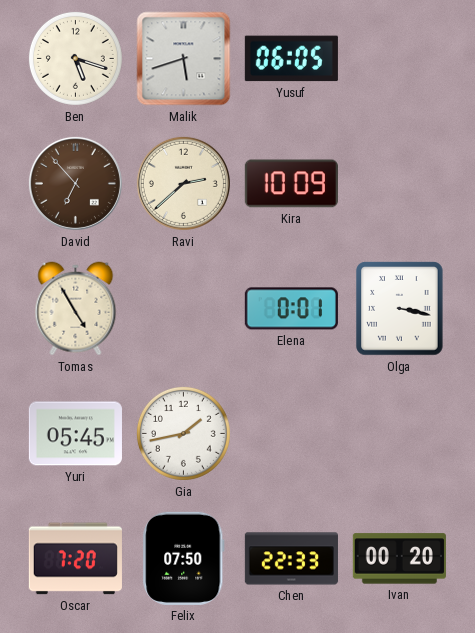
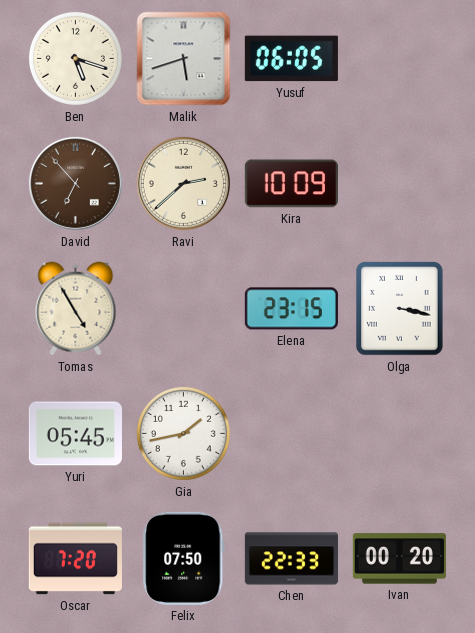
Elena: 0:01 -> 23:15
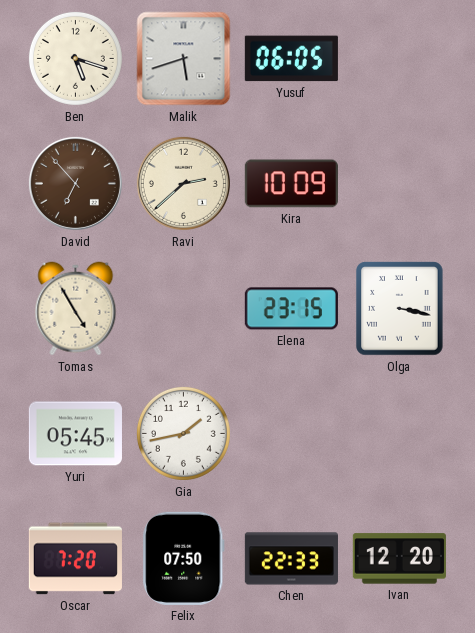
Ivan: 00:20 -> 12:20
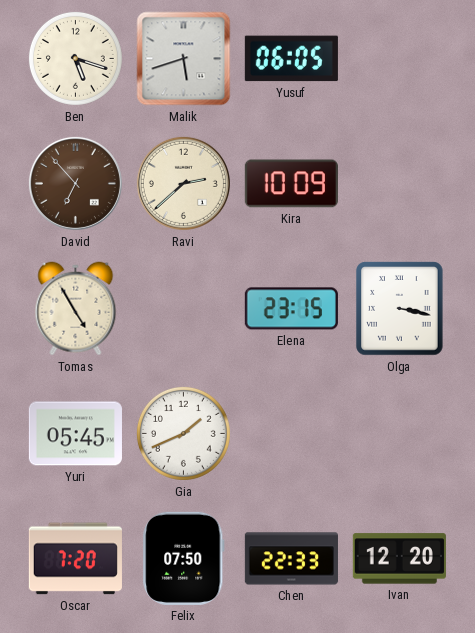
Gia: 1:43 -> 1:41
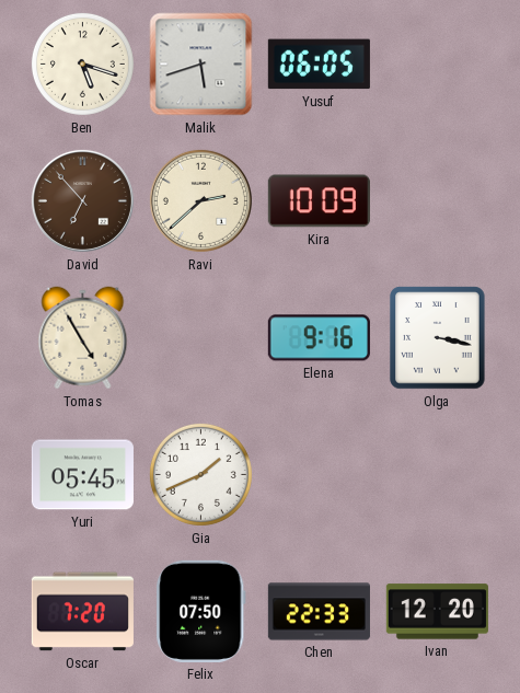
Elena: 23:15 -> 9:16
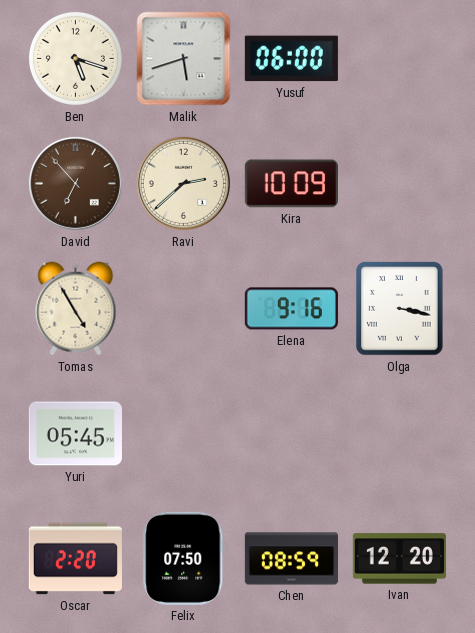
Yusuf: 06:05 -> 06:00
Gia: 1:41 -> none
Oscar: 7:20 -> 2:20
Chen: 22:33 -> 08:59
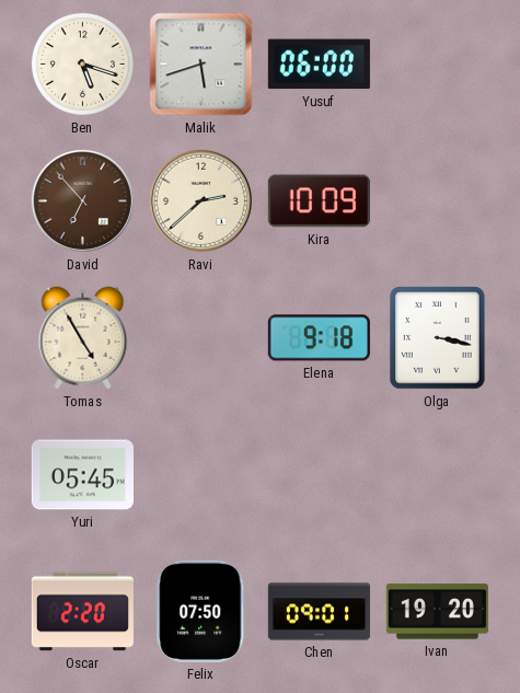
Elena: 9:16 -> 9:18
Chen: 08:59 -> 09:01
Ivan: 12:20 -> 19:20
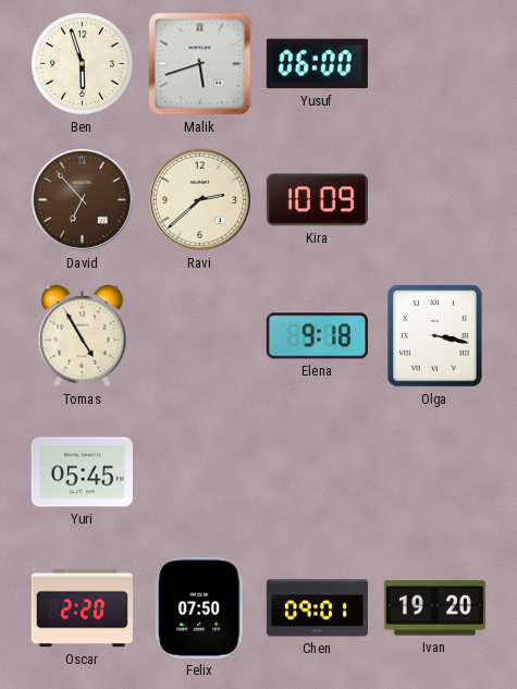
Ben: 5:18 -> 5:57
